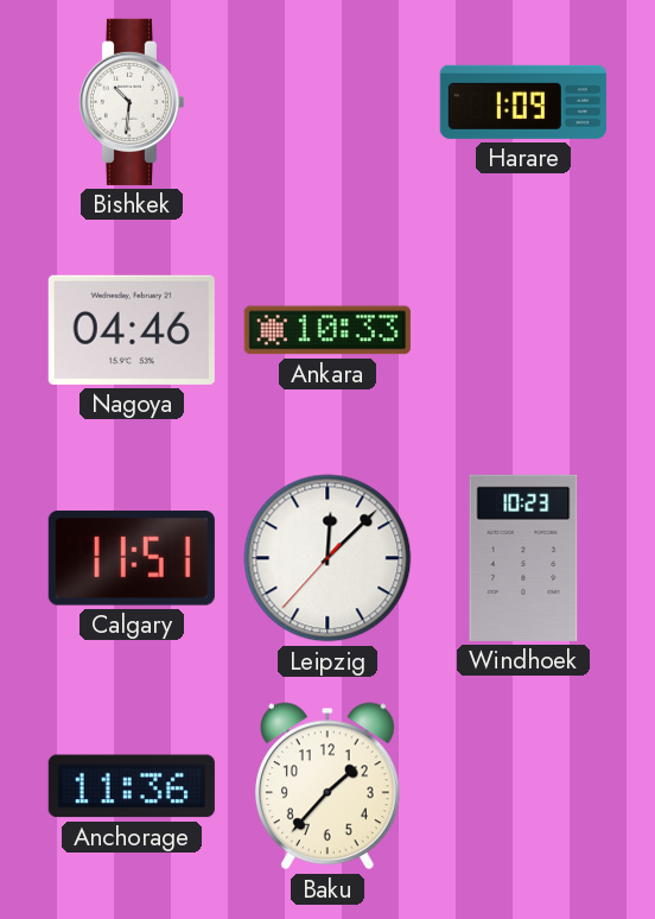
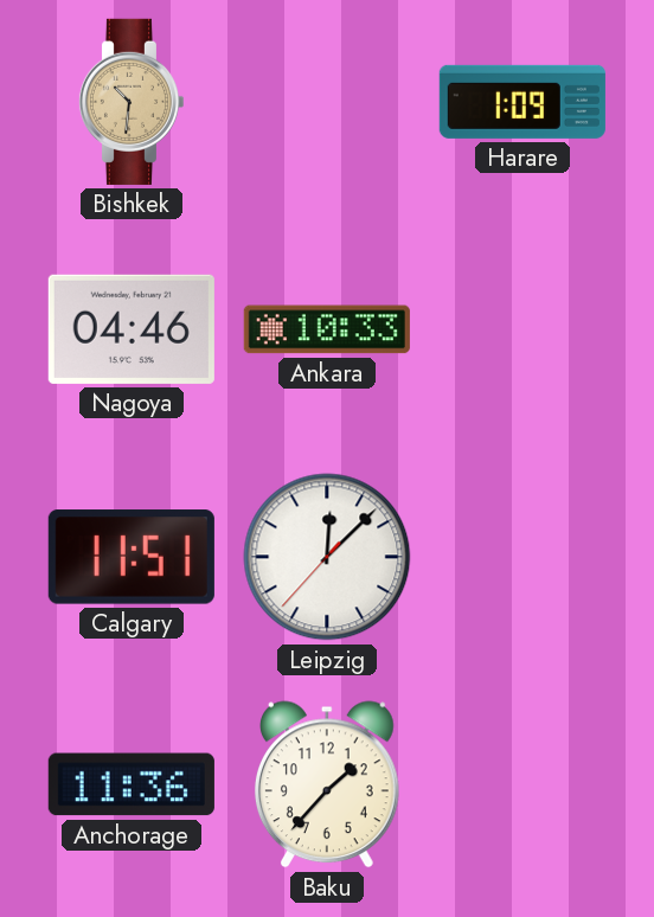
Bishkek dial: white -> champagne
Windhoek: 10:23 -> none
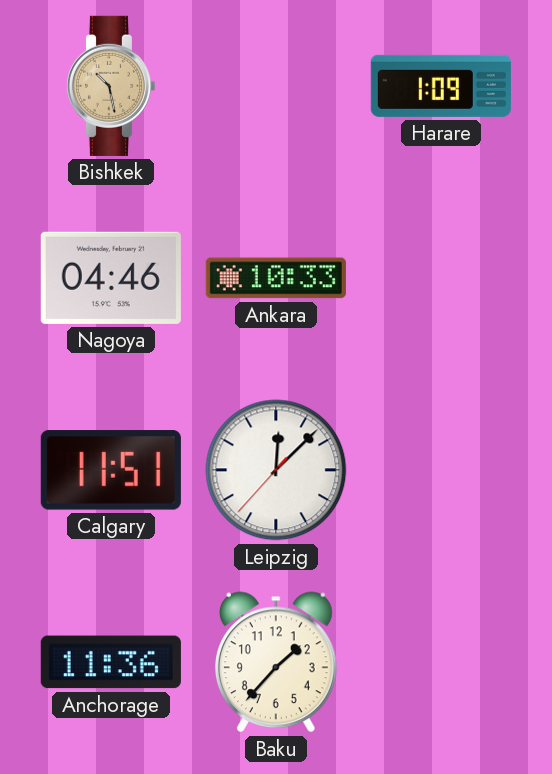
Bishkek: 10:31 -> 10:28
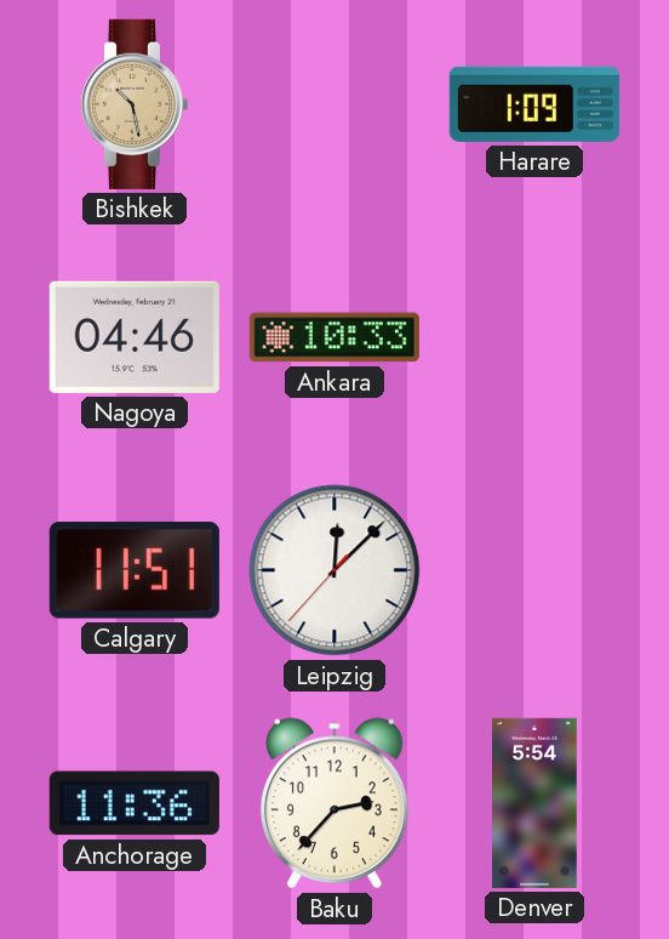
Baku: 1:37 -> 2:37
Denver: none -> 5:54
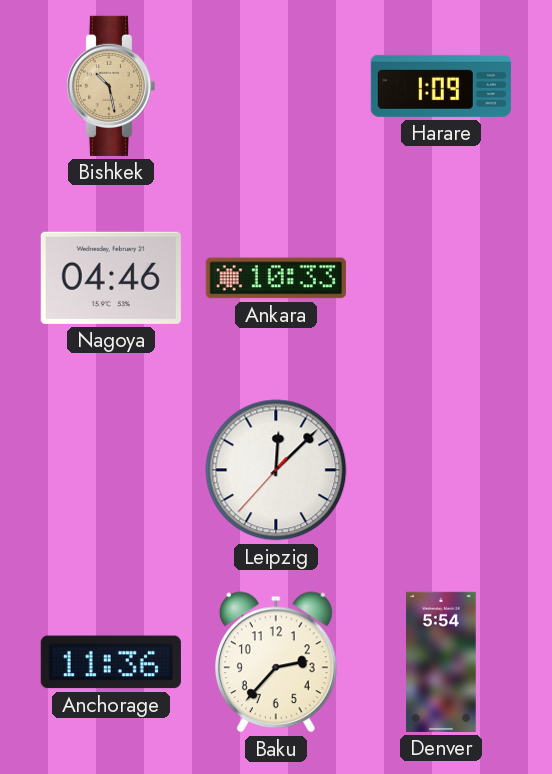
Calgary: 11:51 -> none
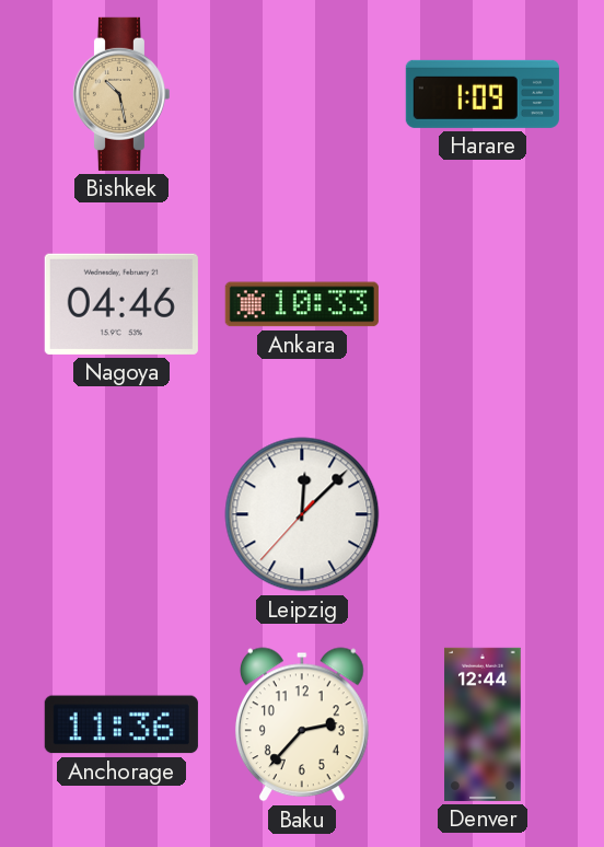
Denver: 5:54 -> 12:44
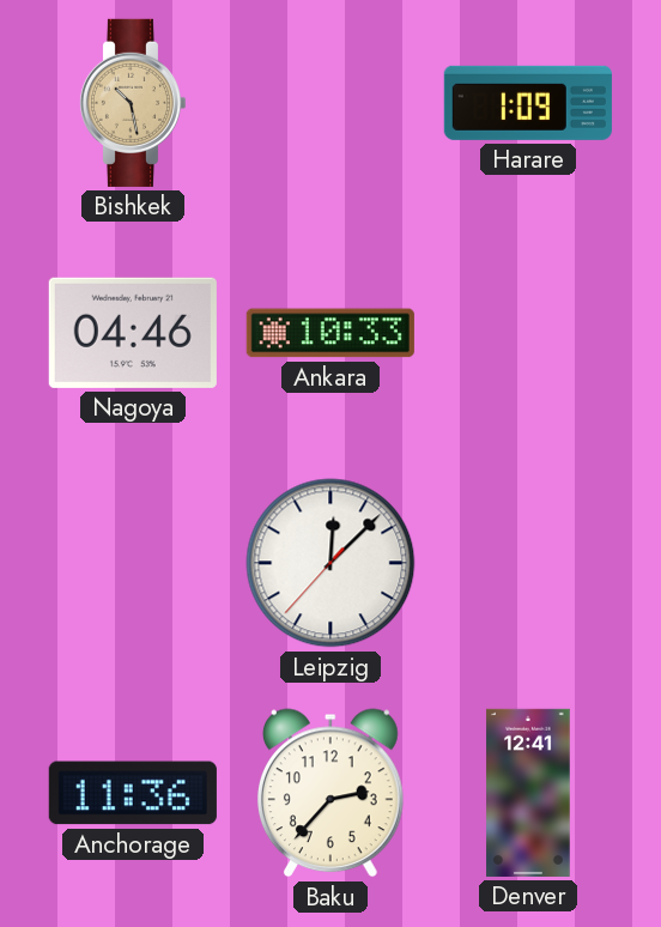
Denver: 12:44 -> 12:41
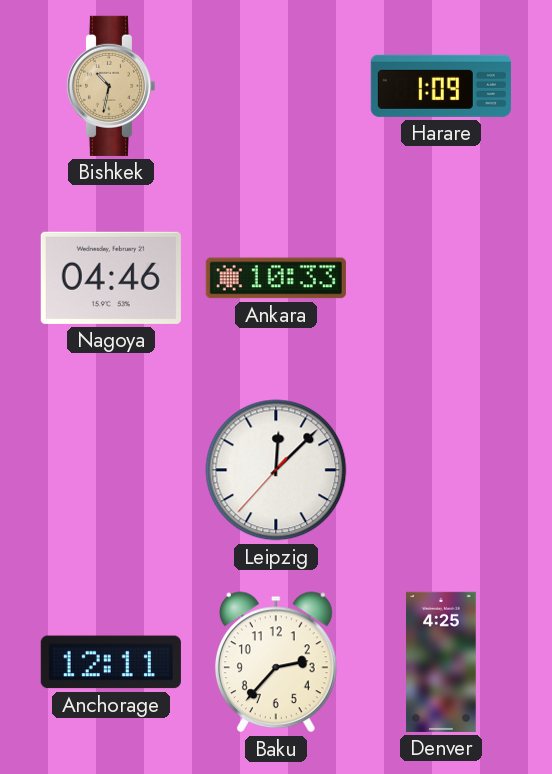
Bishkek: 10:28 -> 10:32
Anchorage: 11:36 -> 12:11
Denver: 12:41 -> 4:25
